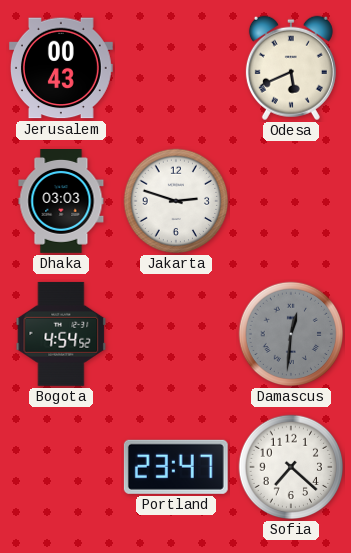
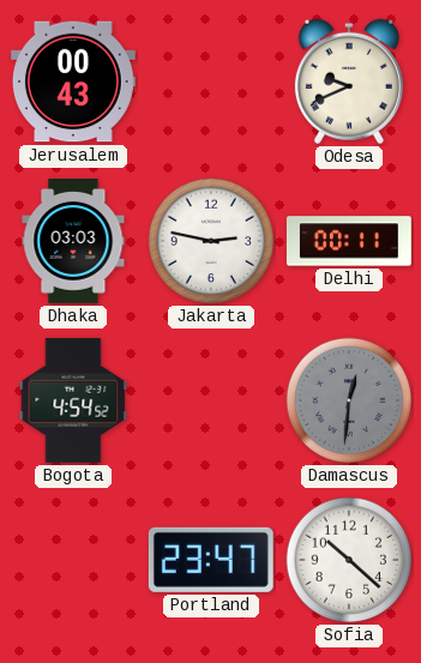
Odesa: 5:41 -> 9:41
Jakarta: 2:48 -> 2:47
Delhi: none -> 00:11
Sofia: 7:22 -> 10:22
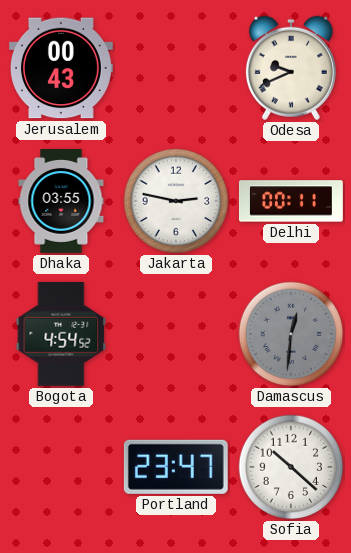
Dhaka: 03:03 -> 03:55
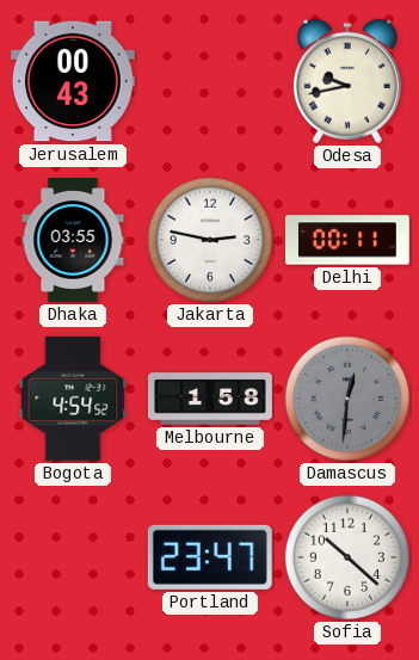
Odesa: 9:41 -> 9:43
Melbourne: none -> 1:58
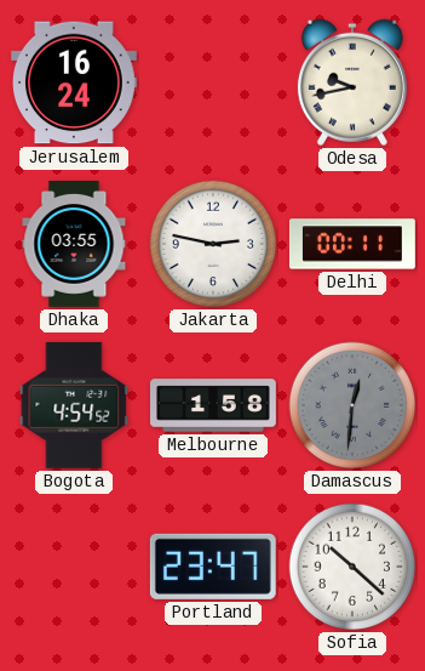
Jerusalem: 00:43 -> 16:24
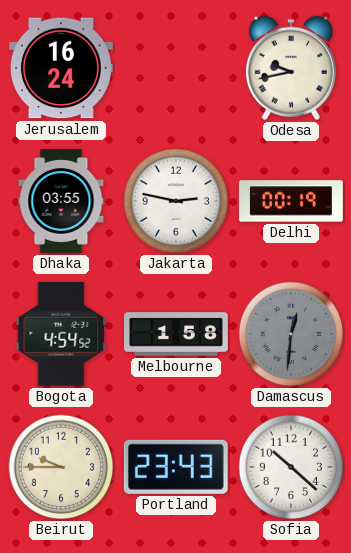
Delhi: 00:11 -> 00:19
Beirut: none -> 9:45
Portland: 23:47 -> 23:43
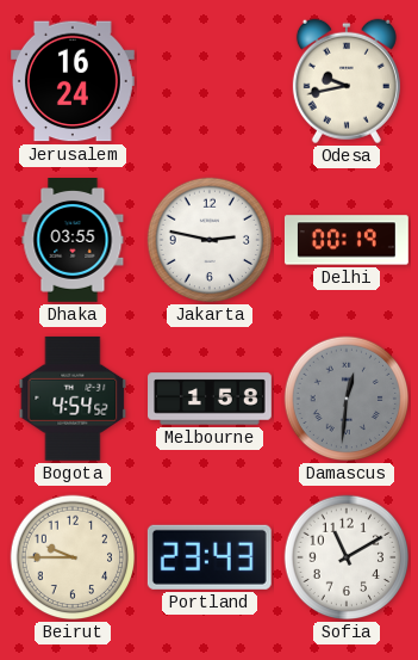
Sofia: 10:22 -> 11:10
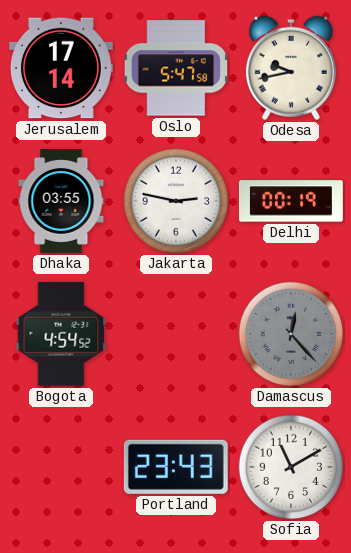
Jerusalem: 16:24 -> 17:14
Oslo: none -> 5:47
Melbourne: 1:58 -> none
Damascus: 12:31 -> 12:23
Beirut: 9:45 -> none
